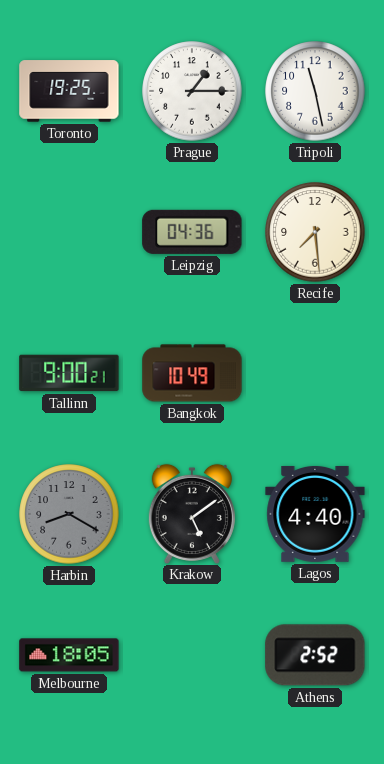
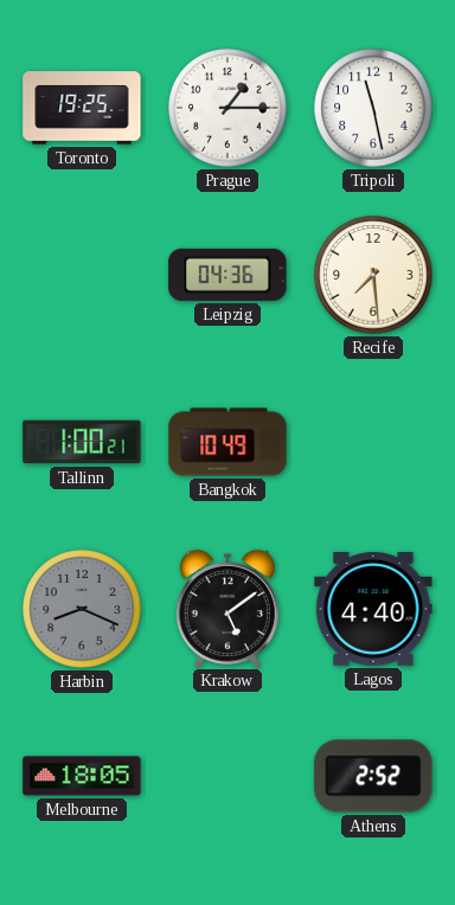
Tallinn: 9:00 -> 1:00
Harbin: 8:20 -> 8:19
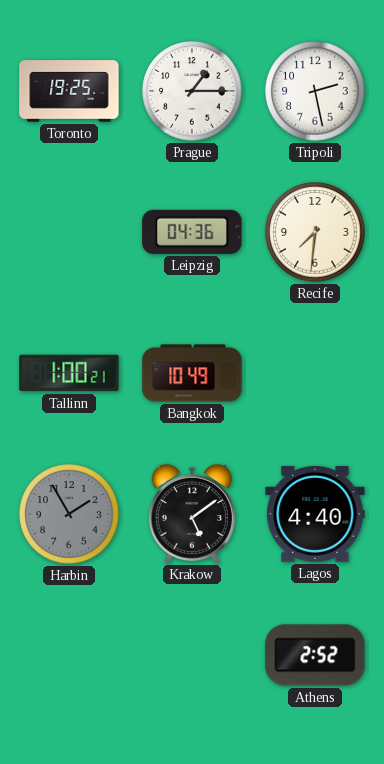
Tripoli: 11:28 -> 2:28
Recife: 7:29 -> 7:31
Harbin: 8:19 -> 1:55
Melbourne: 18:05 -> none
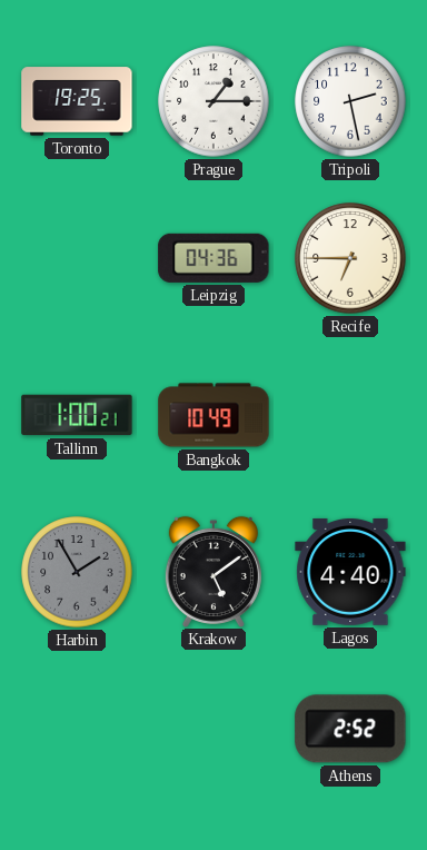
Recife: 7:31 -> 6:45
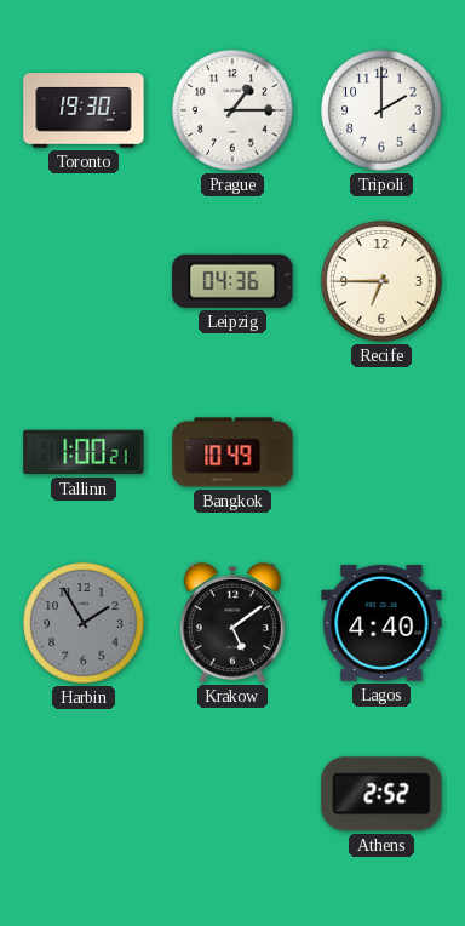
Toronto: 19:25 -> 19:30
Tripoli: 2:28 -> 2:00
